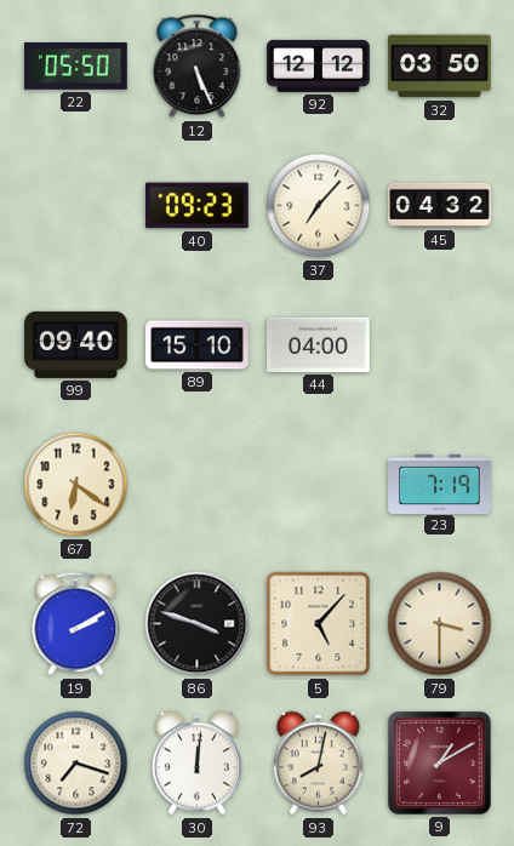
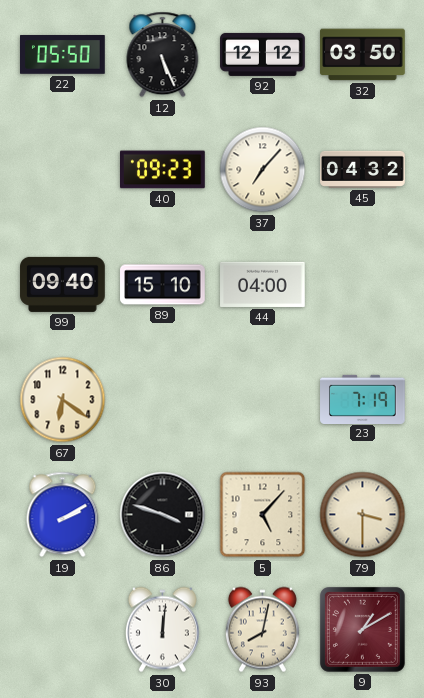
72: 7:18 -> none
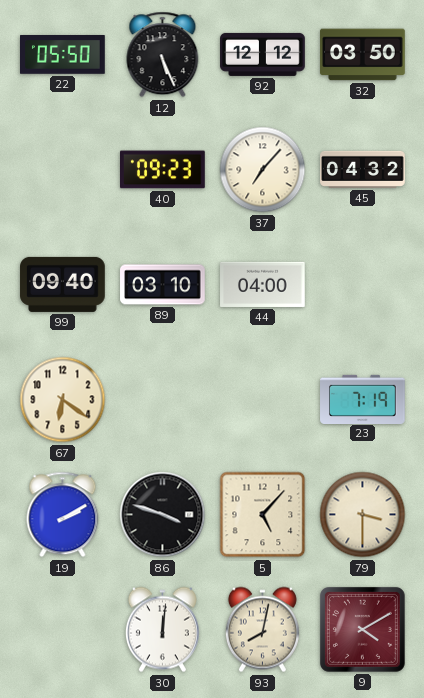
89: 15:10 -> 03:10
9: 1:10 -> 4:10
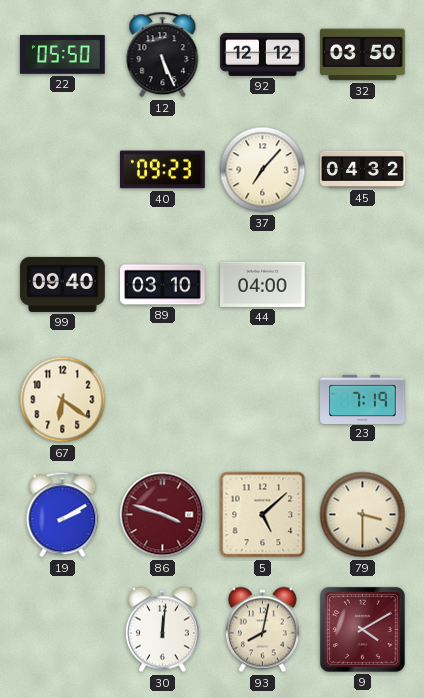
86 dial: black -> burgundy
5: 5:07 -> 5:08
